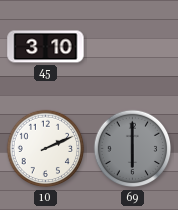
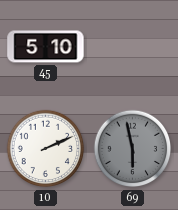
45: 3:10 -> 5:10
69: 6:00 -> 5:58
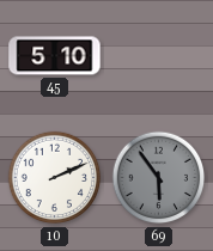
69: 5:58 -> 5:54
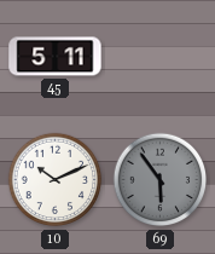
45: 5:10 -> 5:11
10: 2:11 -> 10:11
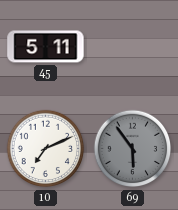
10: 10:11 -> 7:11
